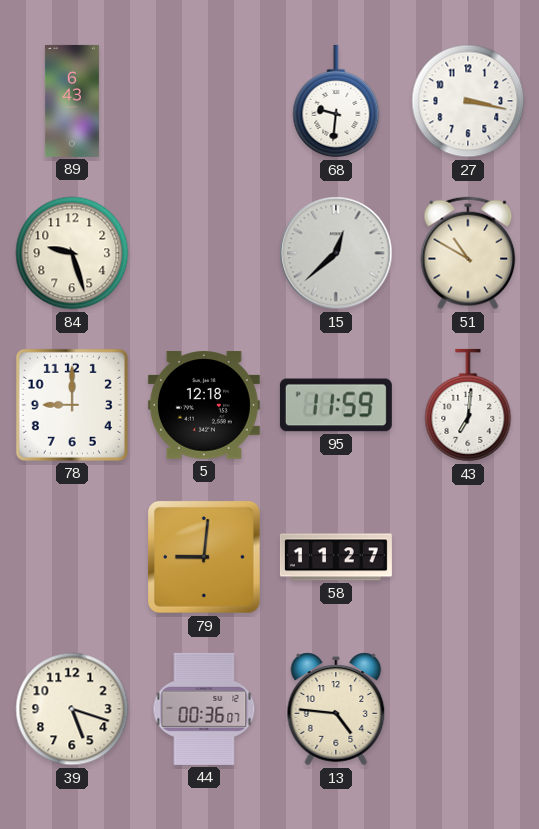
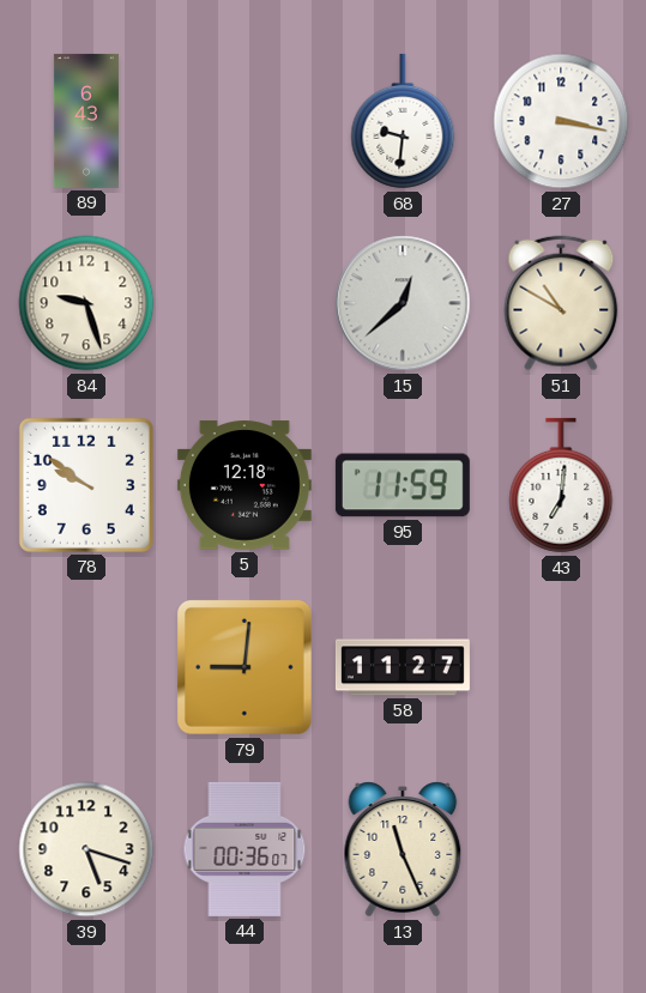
78: 9:00 -> 9:51
13: 4:46 -> 11:26
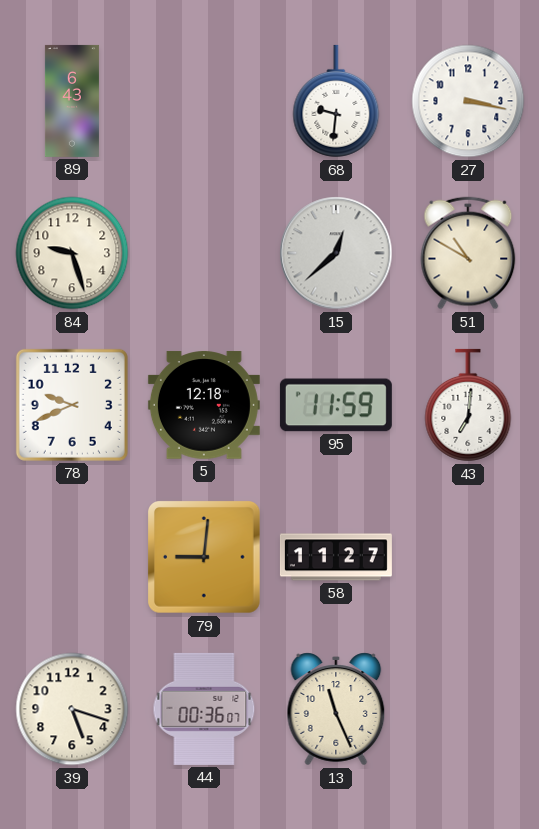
78: 9:51 -> 9:41
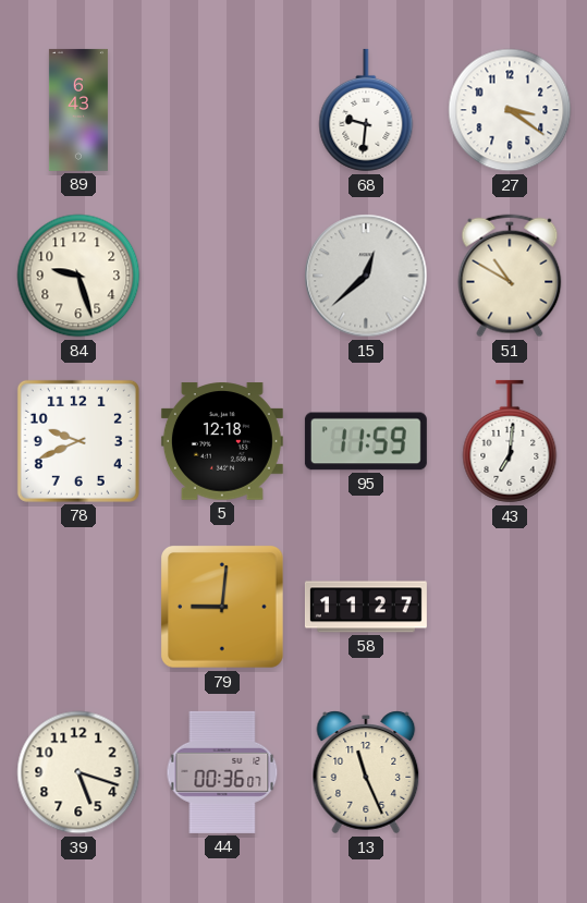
27: 3:17 -> 3:21
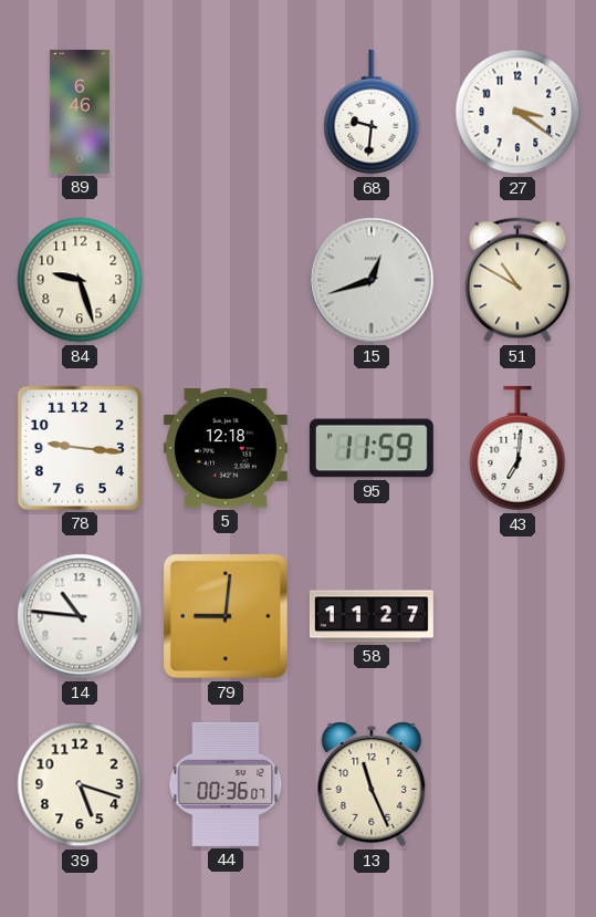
89: 6:43 -> 6:46
15: 12:38 -> 12:42
78: 9:41 -> 9:16
14: none -> 10:46
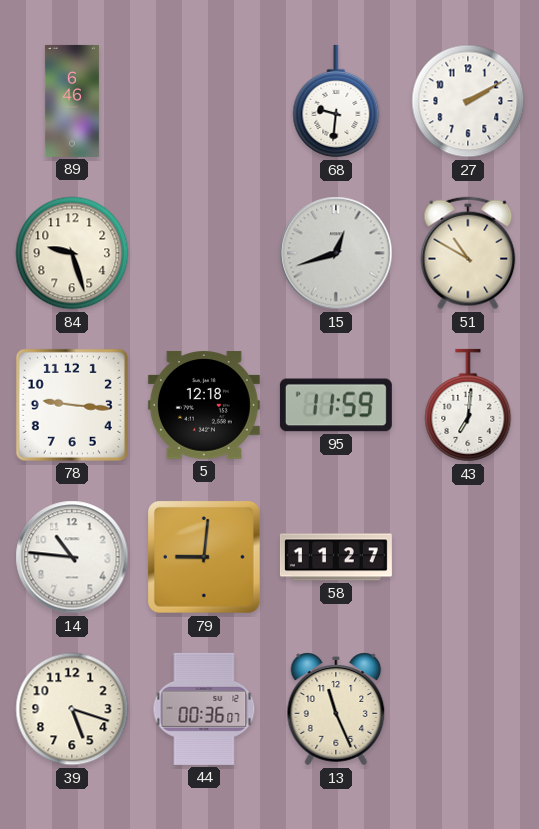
27: 3:21 -> 2:10
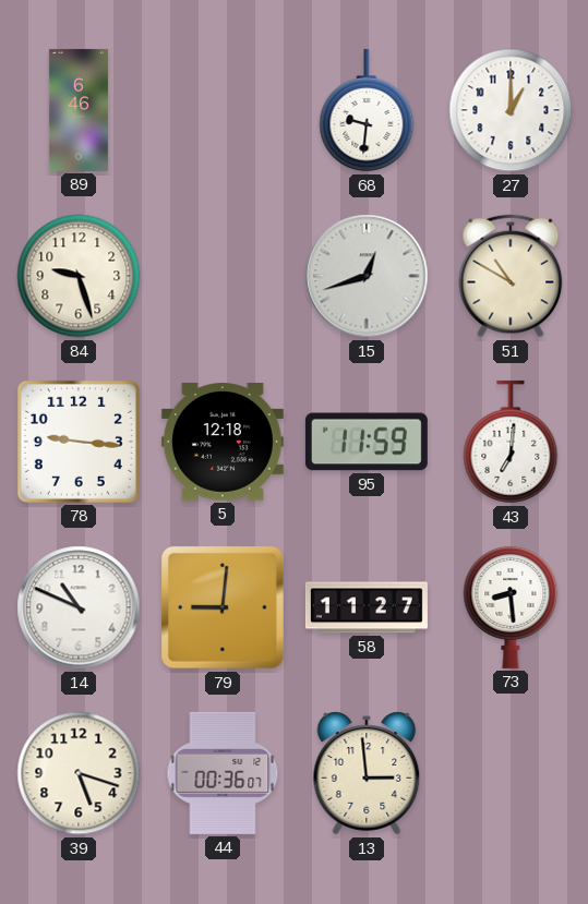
27: 2:10 -> 1:00
14: 10:46 -> 10:49
73: none -> 8:29
13: 11:26 -> 2:59
